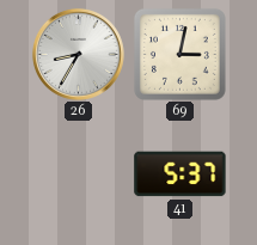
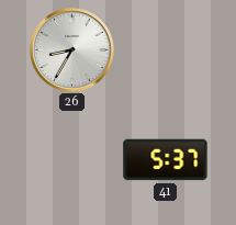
69: 3:02 -> none
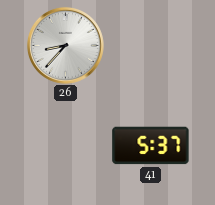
26: 8:35 -> 8:37
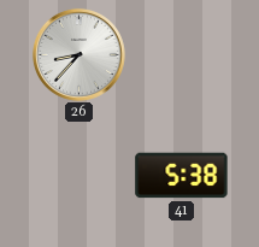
41: 5:37 -> 5:38
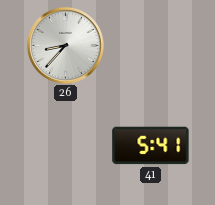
41: 5:38 -> 5:41
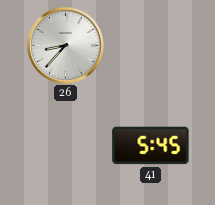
41: 5:41 -> 5:45
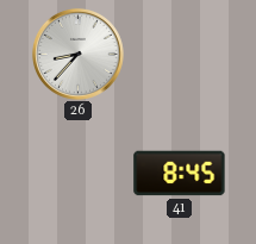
41: 5:45 -> 8:45
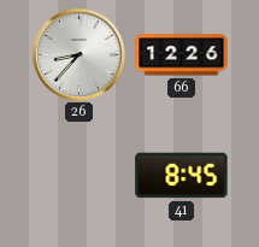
66: none -> 12:26
